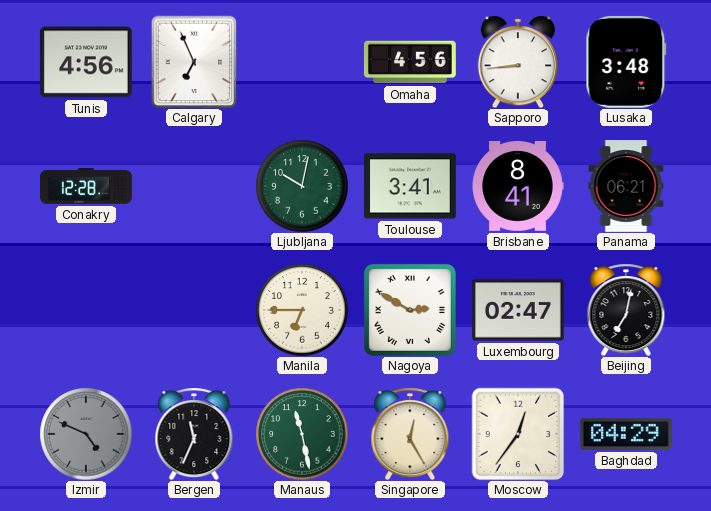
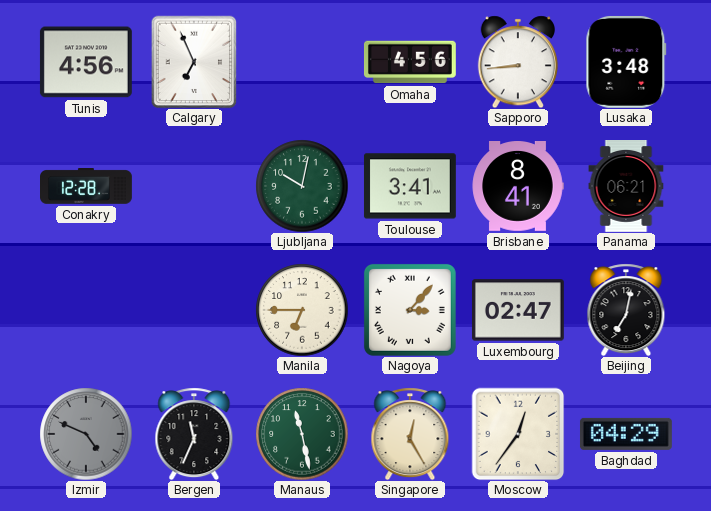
Nagoya: 2:50 -> 3:07
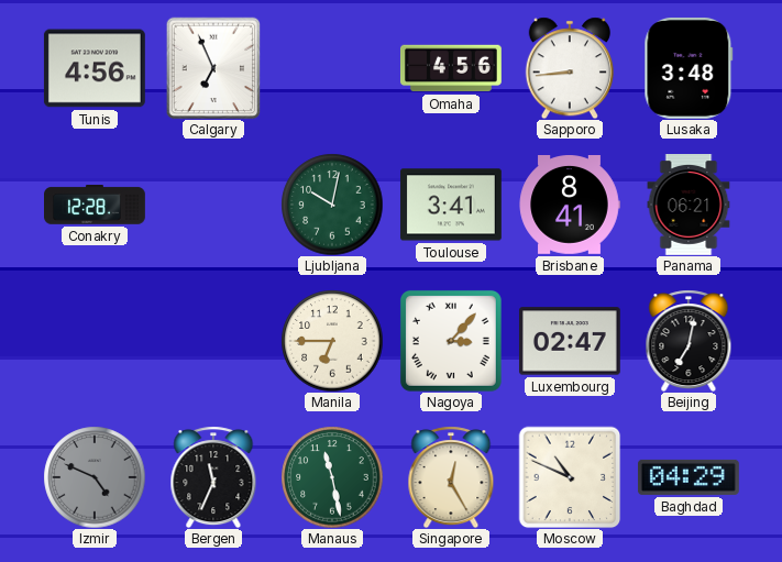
Moscow: 12:36 -> 10:49
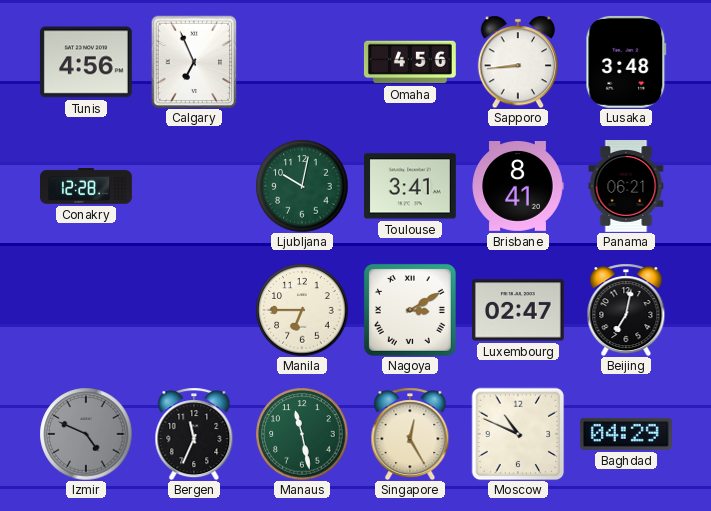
Nagoya: 3:07 -> 3:10
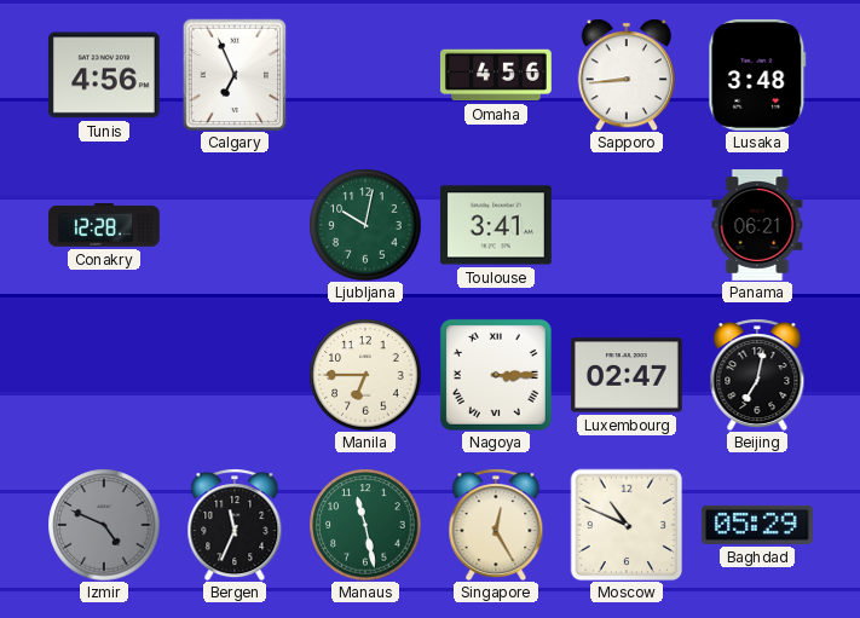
Brisbane: 8:41 -> none
Nagoya: 3:10 -> 3:15
Baghdad: 04:29 -> 05:29
